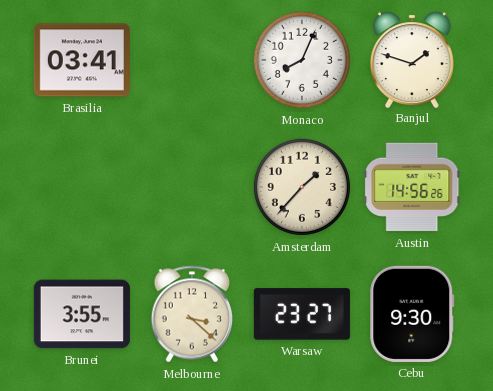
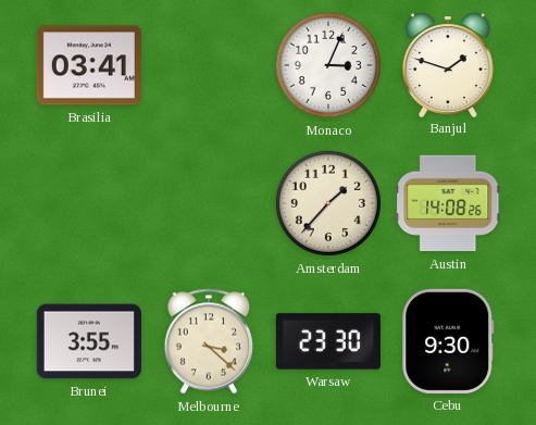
Monaco: 8:04 -> 3:04
Austin: 14:56 -> 14:08
Warsaw: 23:27 -> 23:30
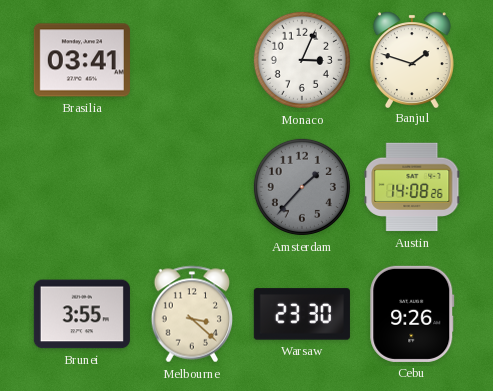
Amsterdam dial: cream -> grey
Cebu: 9:30 -> 9:26
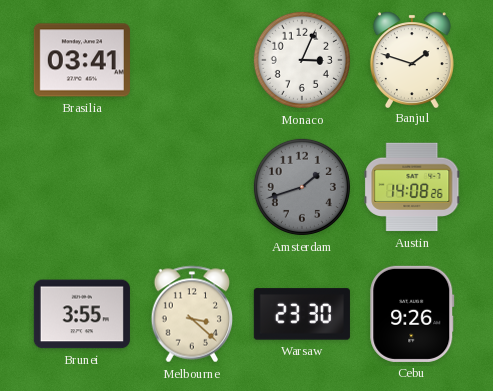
Amsterdam: 1:37 -> 1:42
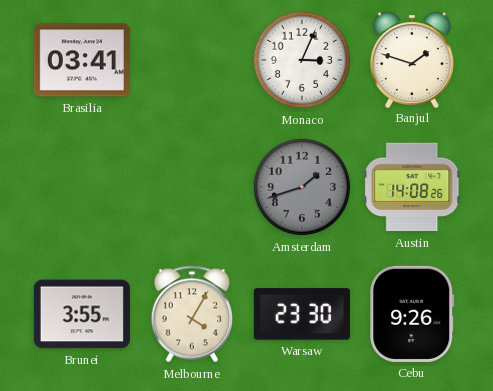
Melbourne: 3:22 -> 4:05
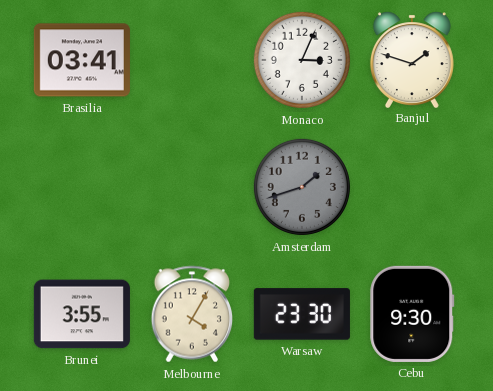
Austin: 14:08 -> none
Cebu: 9:26 -> 9:30
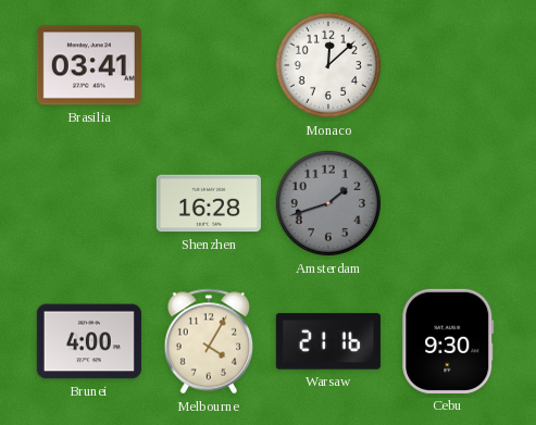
Monaco: 3:04 -> 12:08
Banjul: 1:48 -> none
Shenzhen: none -> 16:28
Brunei: 3:55 -> 4:00
Warsaw: 23:30 -> 21:16
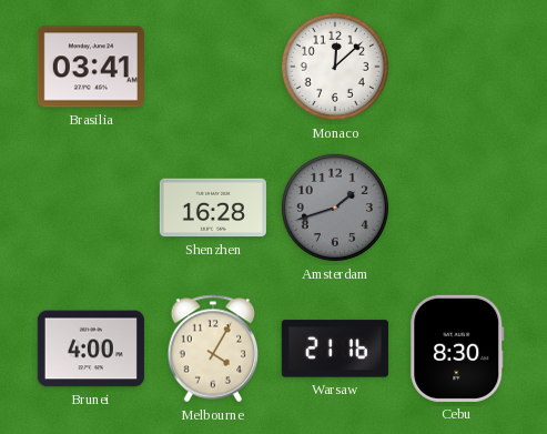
Cebu: 9:30 -> 8:30
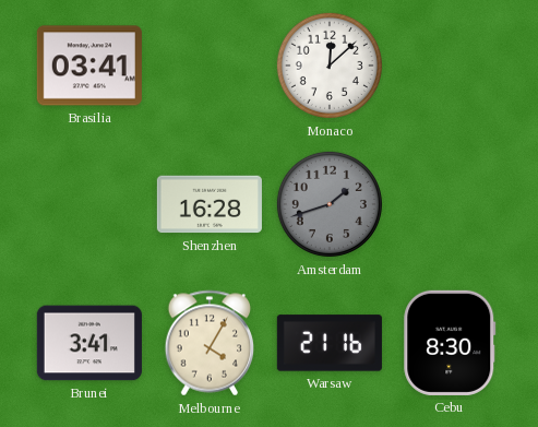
Brunei: 4:00 -> 3:41
